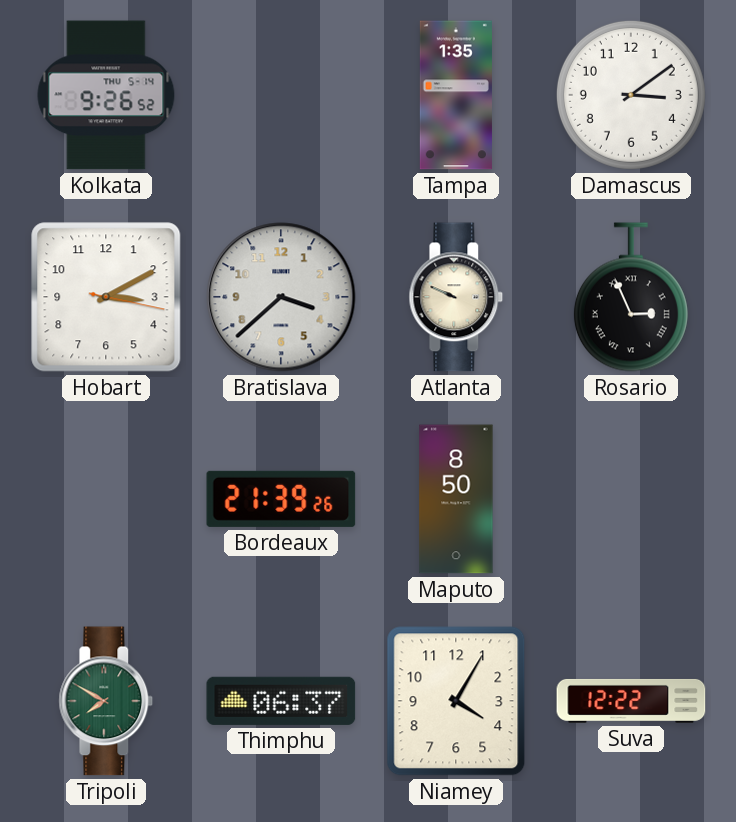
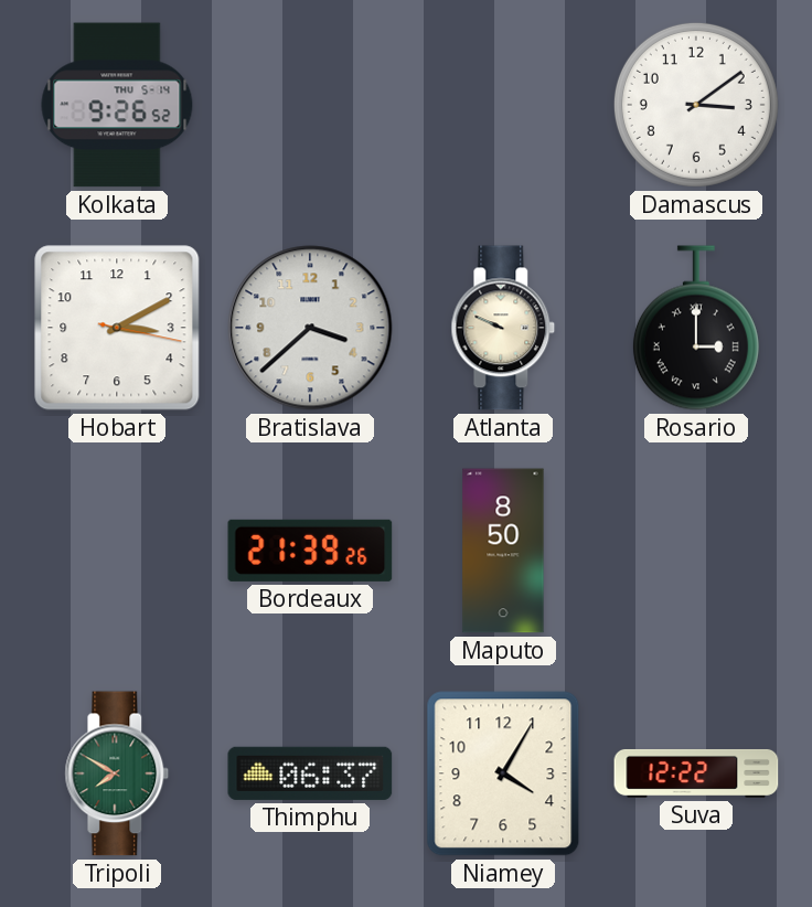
Tampa: 1:35 -> none
Rosario: 2:56 -> 3:00
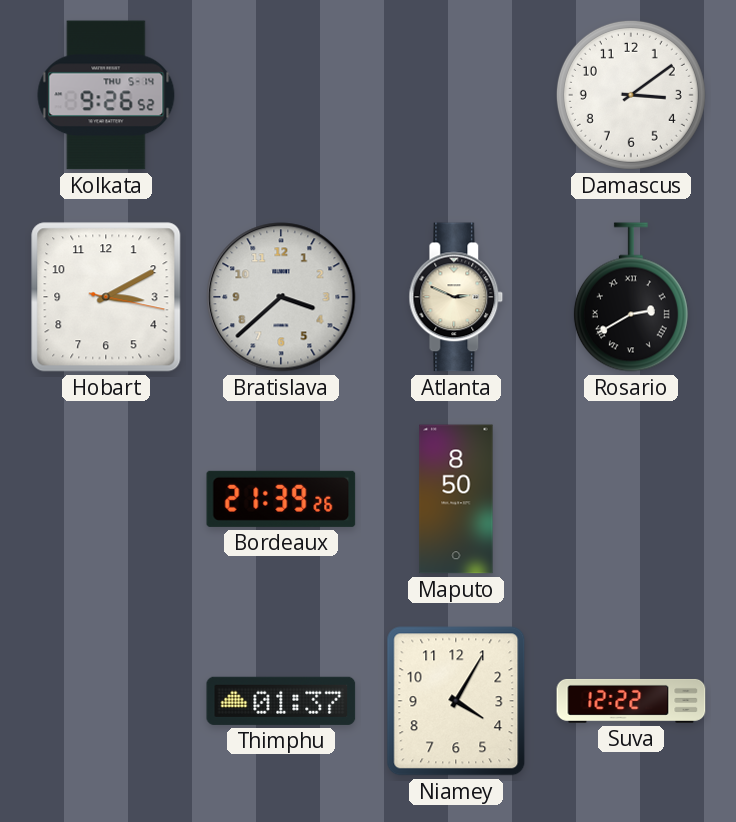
Atlanta: 9:49 -> 2:49
Rosario: 3:00 -> 2:40
Tripoli: 7:50 -> none
Thimphu: 06:37 -> 01:37
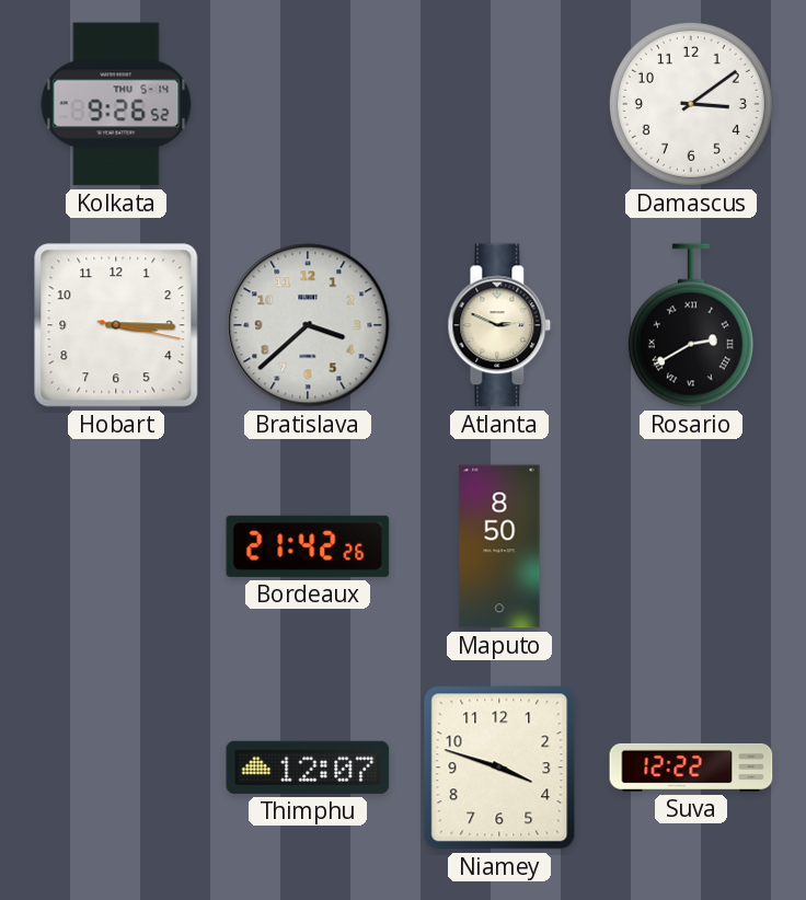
Hobart: 3:10 -> 3:15
Bordeaux: 21:39 -> 21:42
Thimphu: 01:37 -> 12:07
Niamey: 4:05 -> 3:48
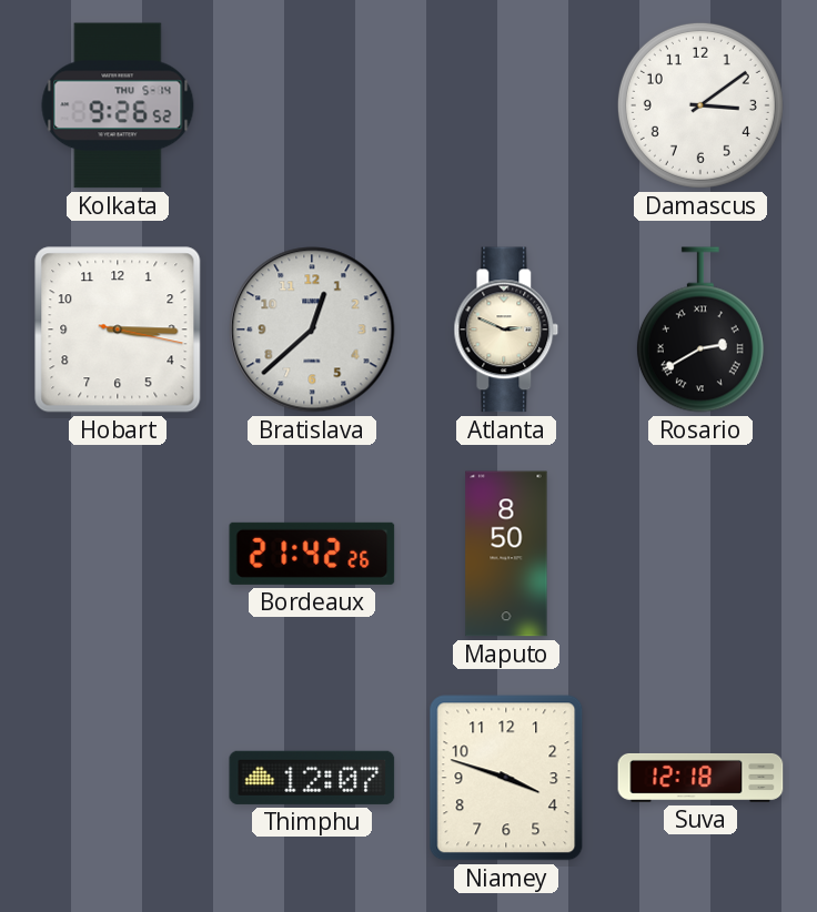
Bratislava: 3:38 -> 12:38
Suva: 12:22 -> 12:18
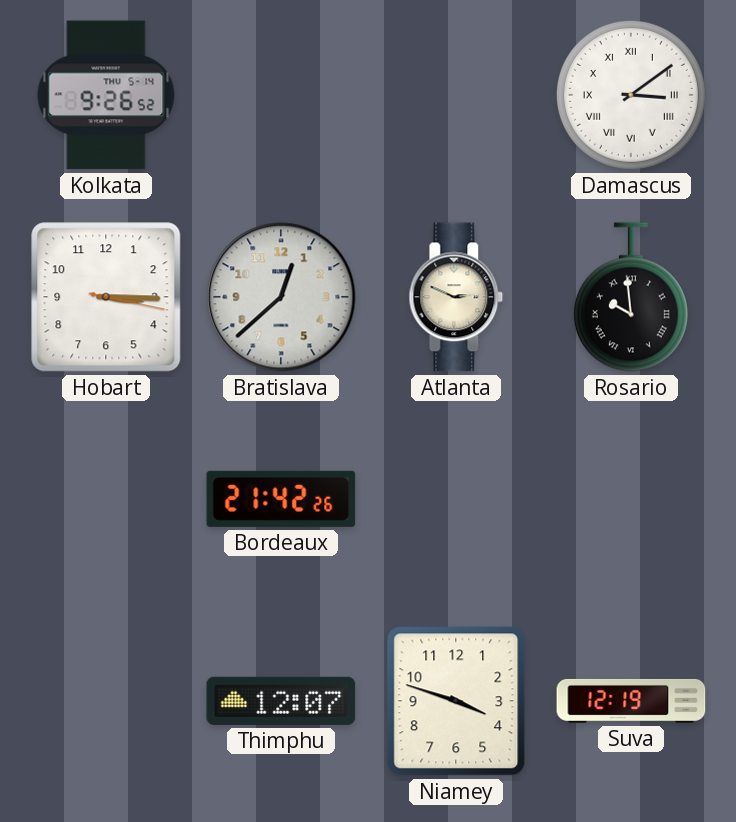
Damascus numerals: Arabic -> Roman
Rosario: 2:40 -> 9:59
Maputo: 8:50 -> none
Suva: 12:18 -> 12:19
